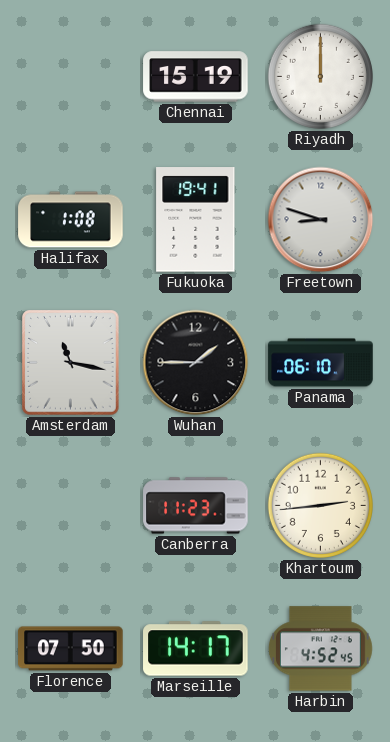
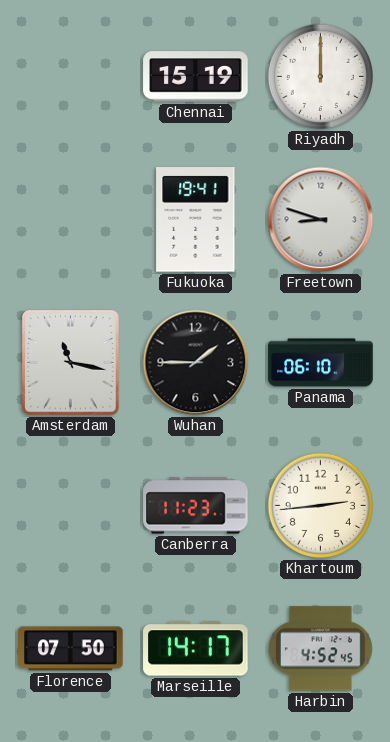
Halifax: 1:08 -> none
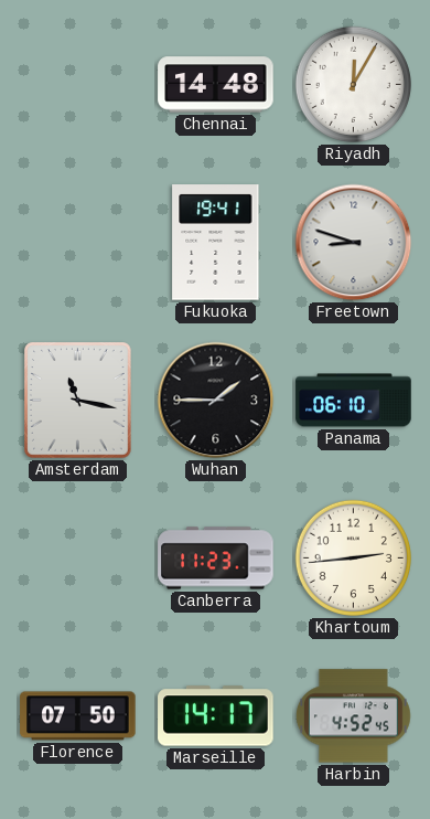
Chennai: 15:19 -> 14:48
Riyadh: 12:00 -> 12:05
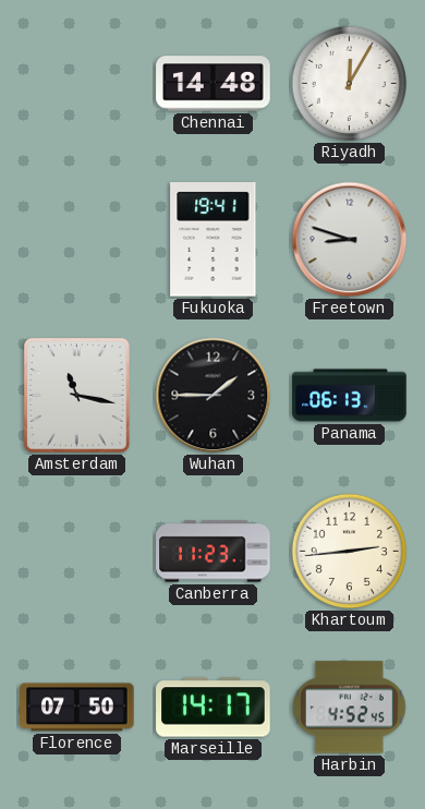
Panama: 06:10 -> 06:13
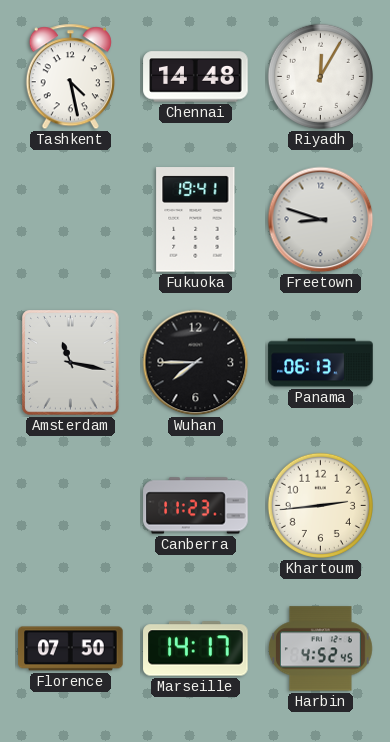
Tashkent: none -> 4:28
Wuhan: 1:45 -> 7:45
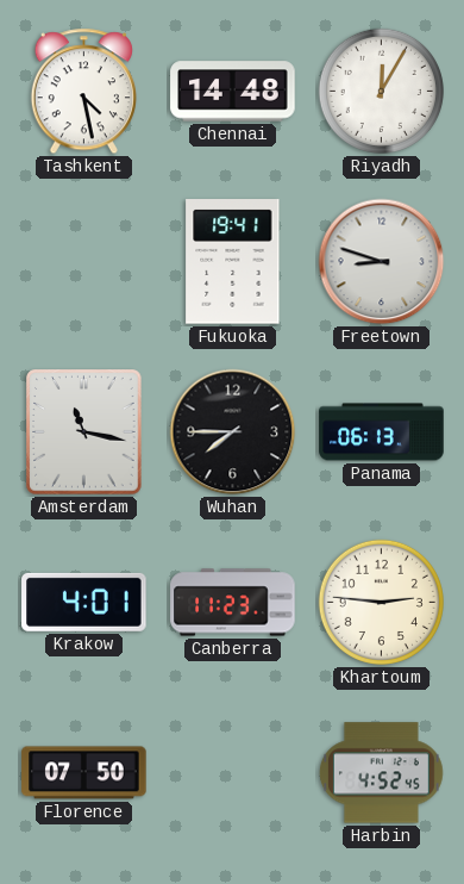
Krakow: none -> 4:01
Khartoum: 2:44 -> 2:46
Marseille: 14:17 -> none
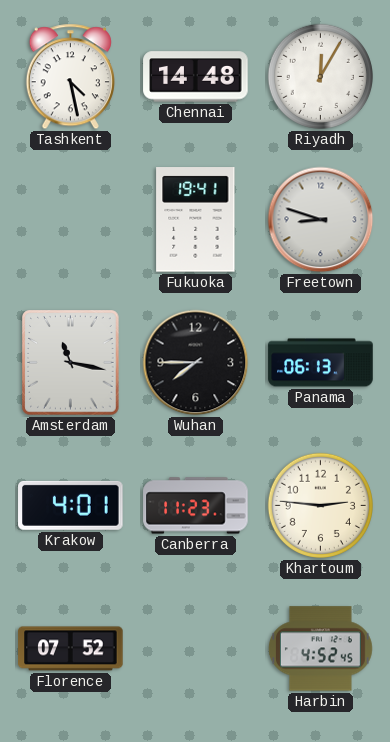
Florence: 07:50 -> 07:52
